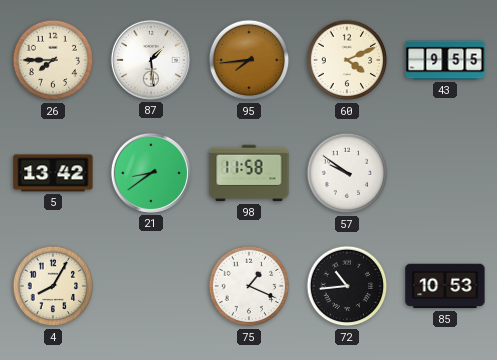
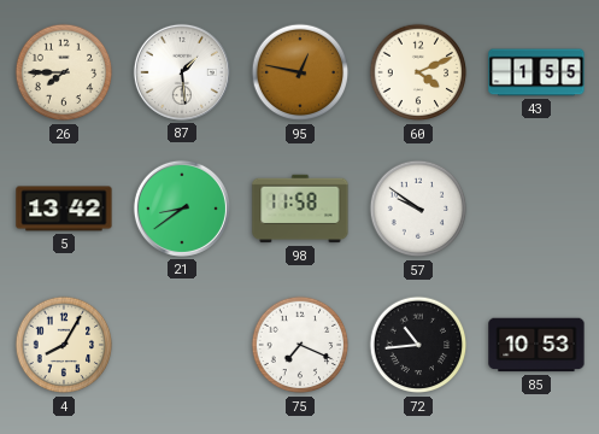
95: 7:44 -> 12:47
43: 9:55 -> 1:55
75: 1:19 -> 7:19
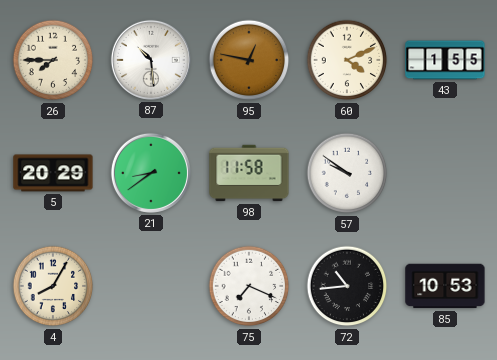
87: 1:29 -> 10:29
5: 13:42 -> 20:29
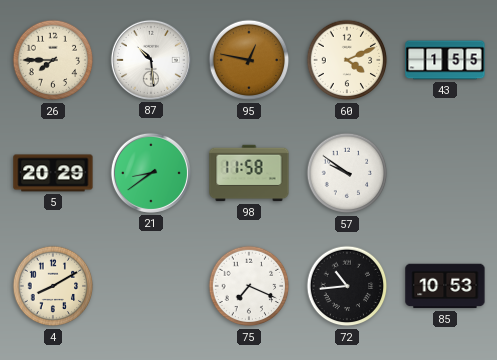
4: 8:05 -> 8:10
